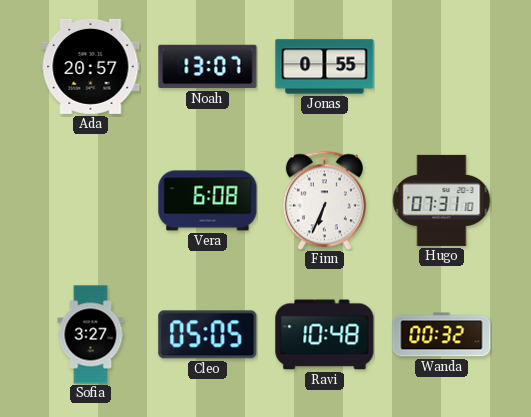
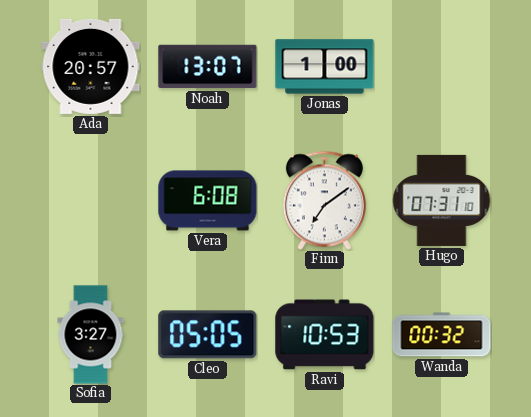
Jonas: 0:55 -> 1:00
Finn: 6:34 -> 7:09
Ravi: 10:48 -> 10:53
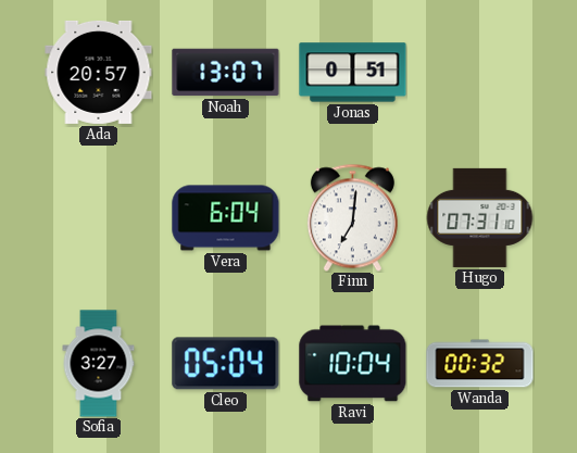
Jonas: 1:00 -> 0:51
Vera: 6:08 -> 6:04
Finn: 7:09 -> 7:01
Cleo: 05:05 -> 05:04
Ravi: 10:53 -> 10:04
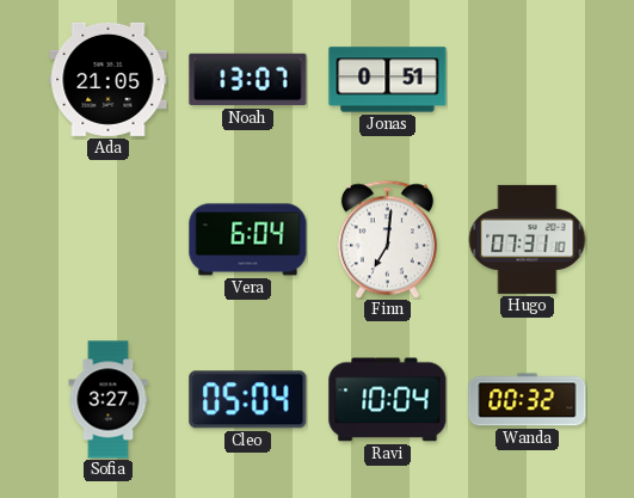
Ada: 20:57 -> 21:05
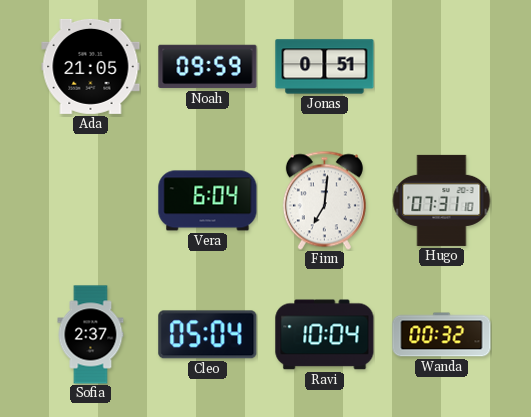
Noah: 13:07 -> 09:59
Sofia: 3:27 -> 2:37
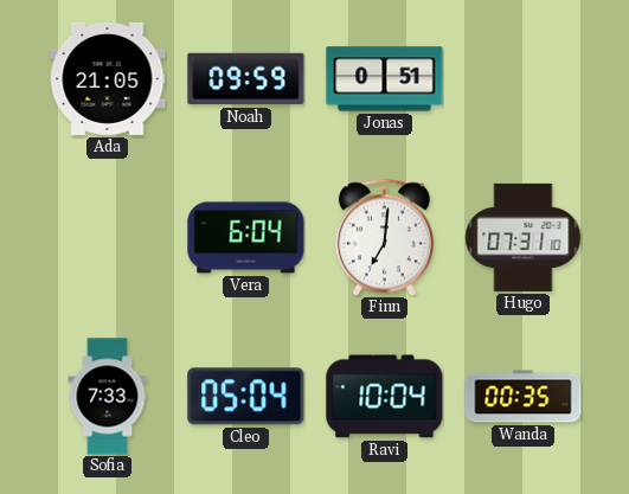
Sofia: 2:37 -> 7:33
Wanda: 00:32 -> 00:35
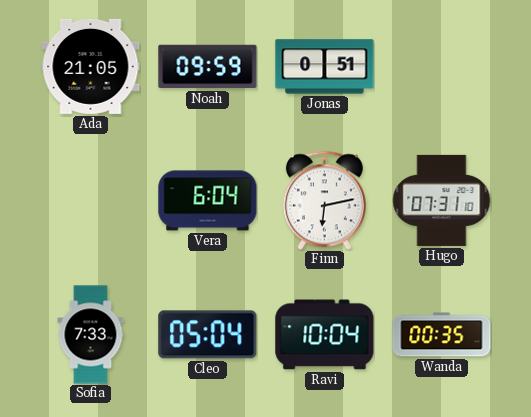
Finn: 7:01 -> 6:13
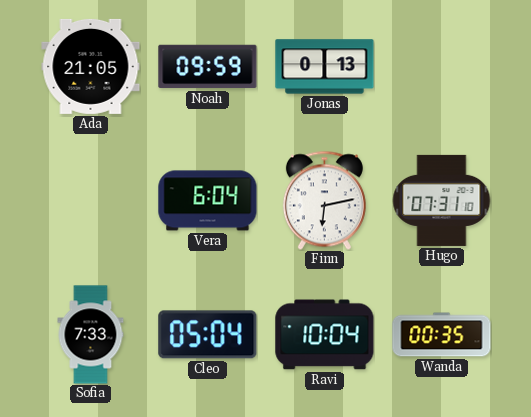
Jonas: 0:51 -> 0:13
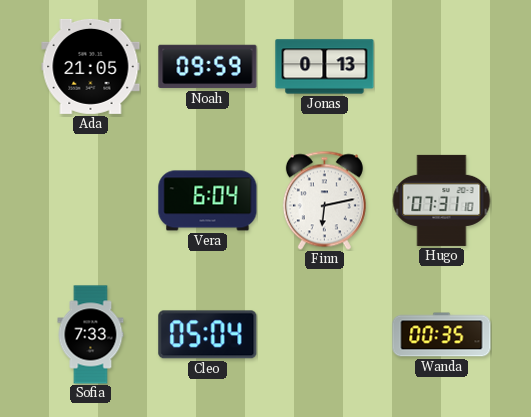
Ravi: 10:04 -> none
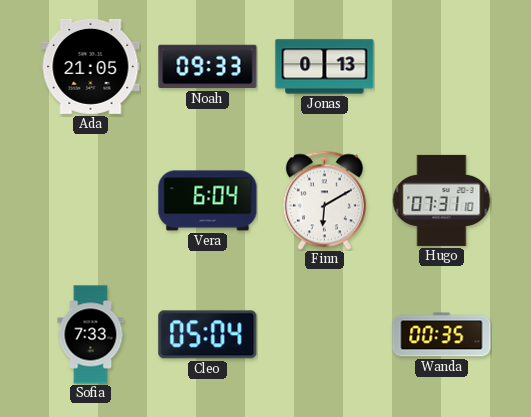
Noah: 09:59 -> 09:33
Finn: 6:13 -> 6:10
